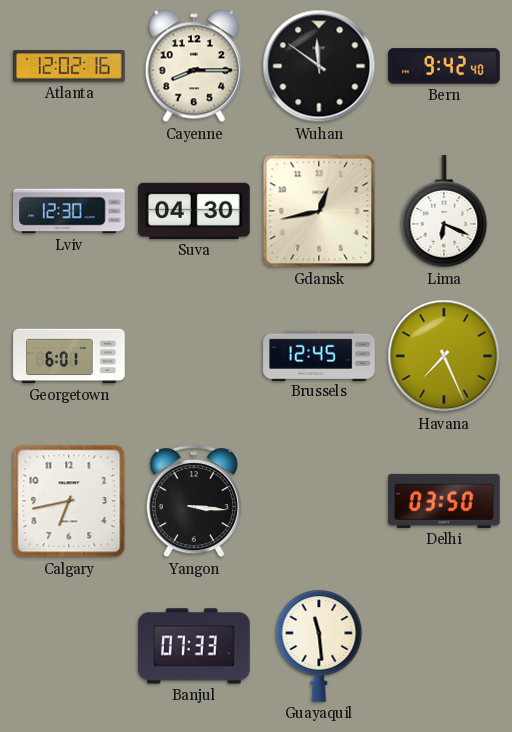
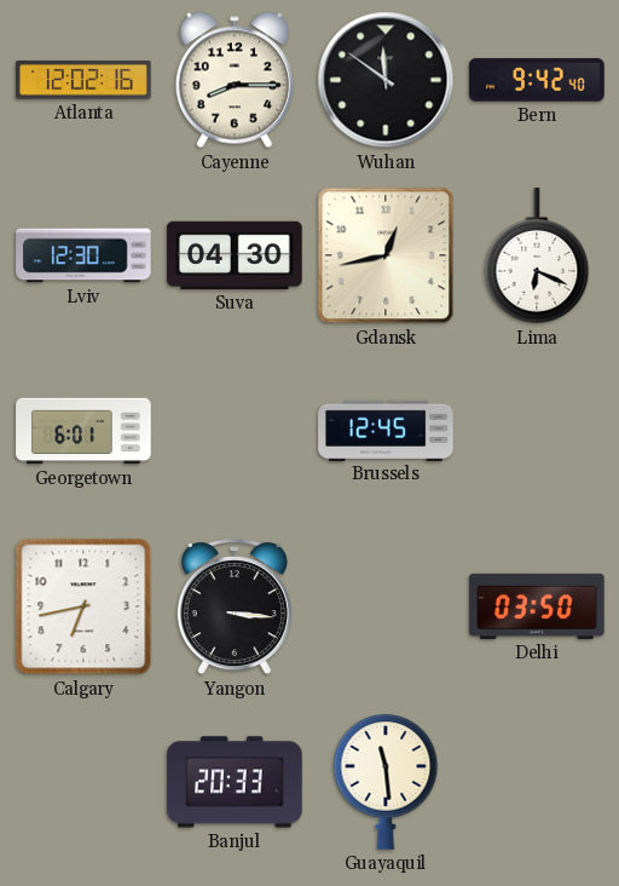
Havana: 7:26 -> none
Banjul: 07:33 -> 20:33
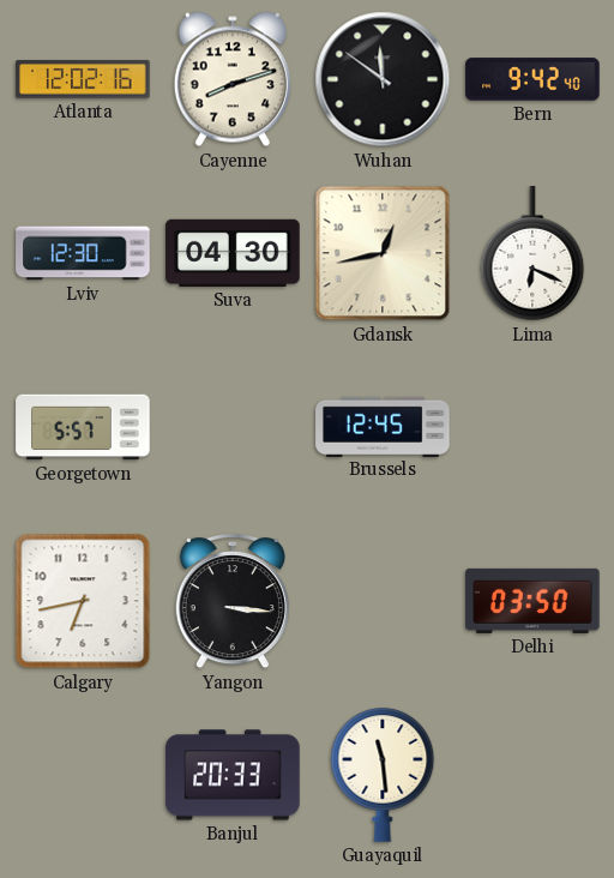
Cayenne: 8:15 -> 8:12
Georgetown: 6:01 -> 5:57
